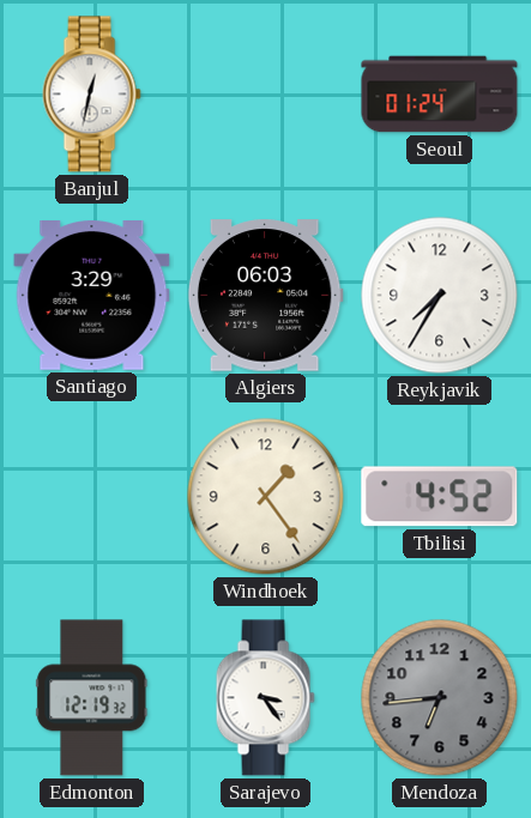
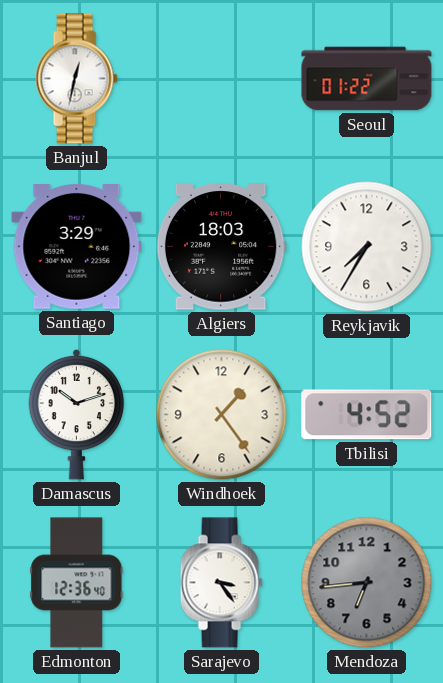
Seoul: 01:24 -> 01:22
Algiers: 06:03 -> 18:03
Damascus: none -> 10:12
Edmonton: 12:19 -> 12:36
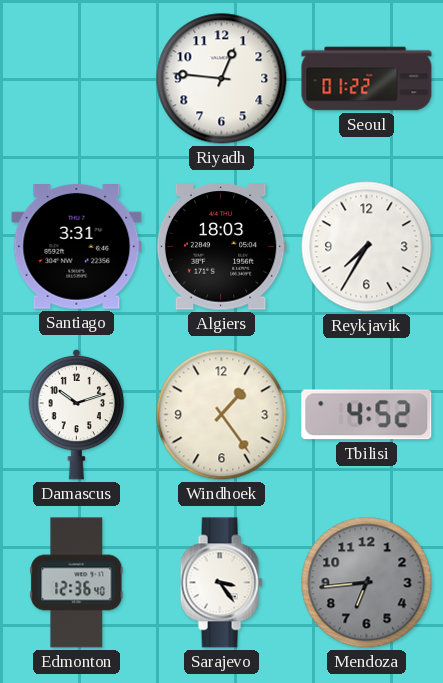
Banjul: 12:32 -> none
Riyadh: none -> 12:46
Santiago: 3:29 -> 3:31
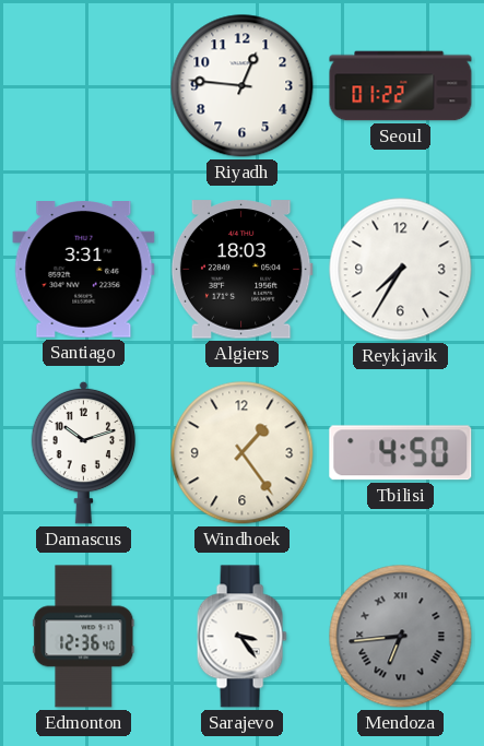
Tbilisi: 4:52 -> 4:50
Mendoza numerals: Arabic -> Roman
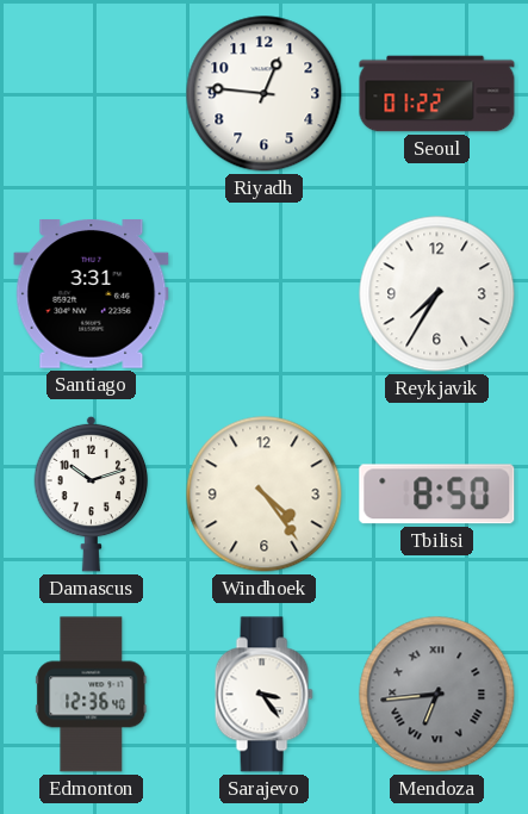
Algiers: 18:03 -> none
Windhoek: 1:24 -> 4:24
Tbilisi: 4:50 -> 8:50
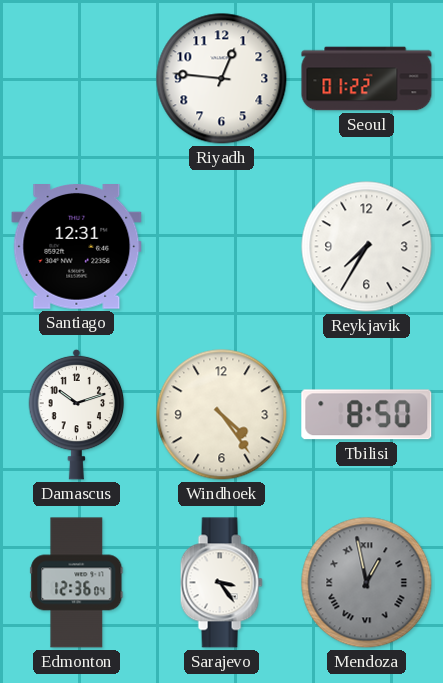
Santiago: 3:31 -> 12:31
Edmonton: 12:36:40 -> 12:36:04
Mendoza: 6:44 -> 12:58
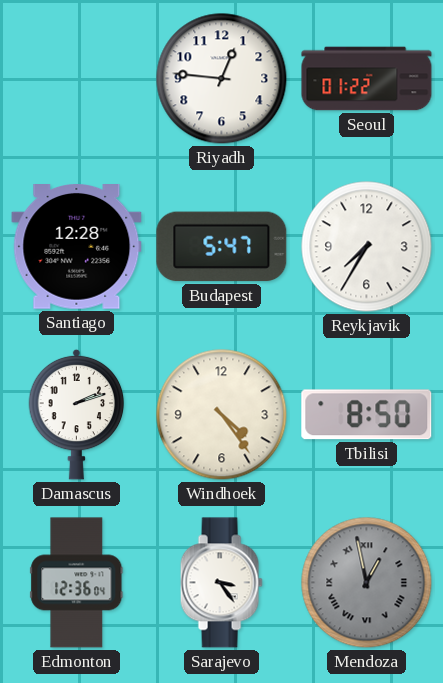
Santiago: 12:31 -> 12:28
Budapest: none -> 5:47
Damascus: 10:12 -> 2:12
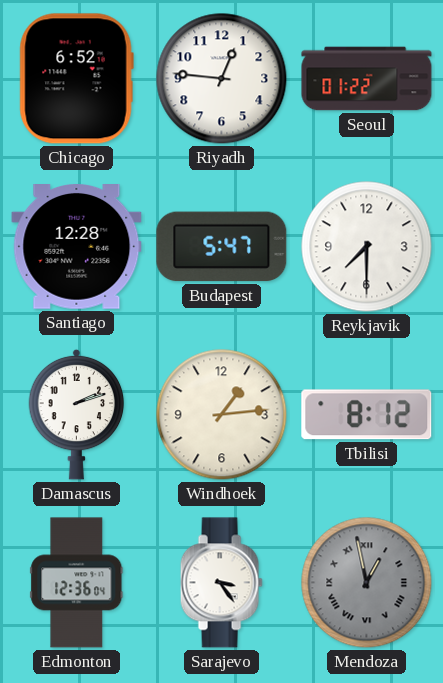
Chicago: none -> 6:52
Reykjavik: 7:35 -> 7:30
Windhoek: 4:24 -> 1:14
Tbilisi: 8:50 -> 8:12
